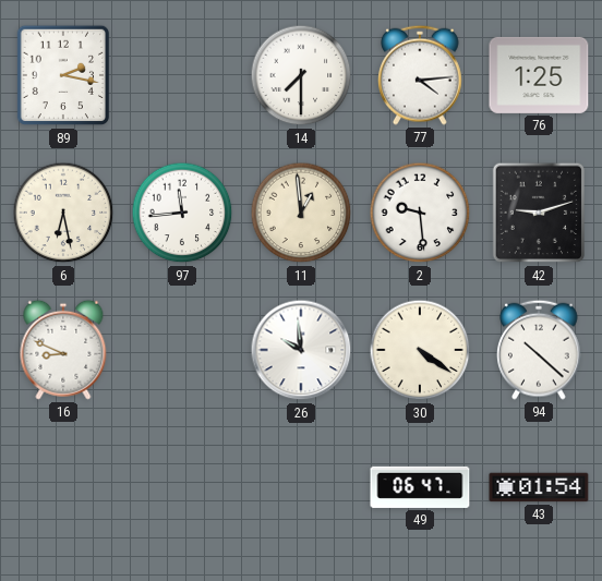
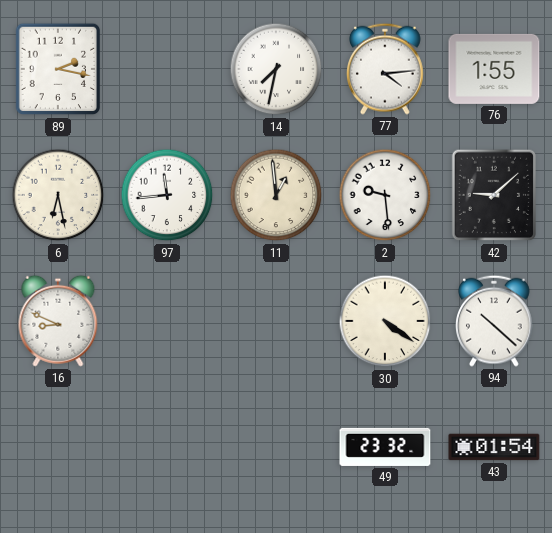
14: 7:30 -> 7:32
76: 1:25 -> 1:55
42: 9:12 -> 9:08
26: 9:59 -> none
49: 06:47 -> 23:32
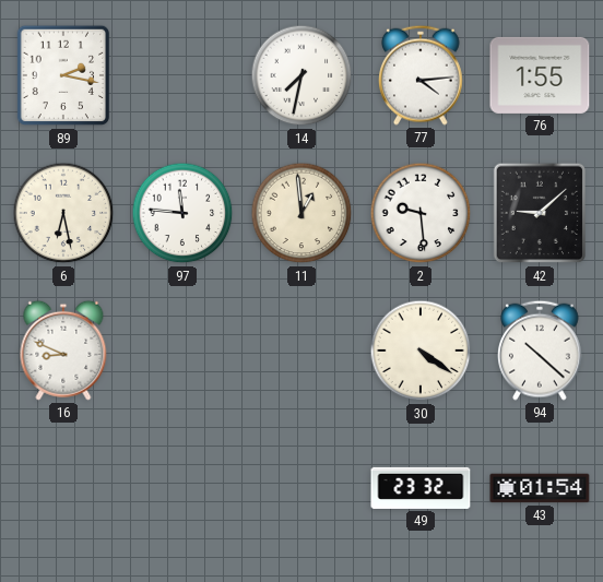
97: 11:44 -> 11:46
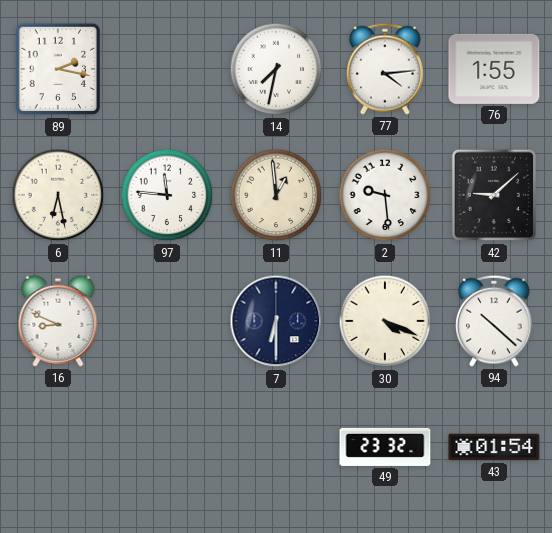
7: none -> 6:30
30: 4:21 -> 4:19
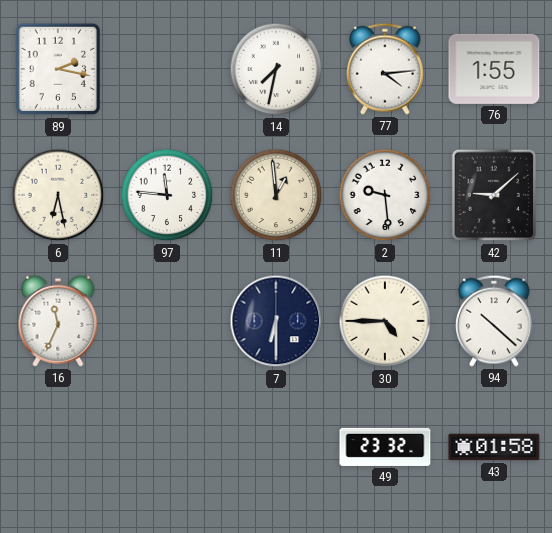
16: 8:49 -> 11:34
30: 4:19 -> 4:45
43: 01:54 -> 01:58
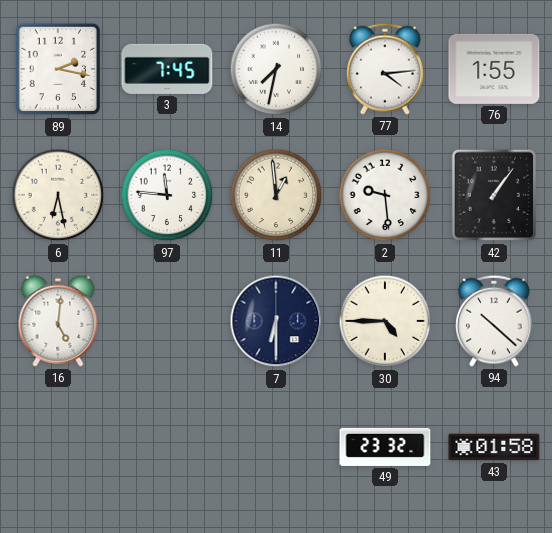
3: none -> 7:45
42: 9:08 -> 1:06
16: 11:34 -> 5:01
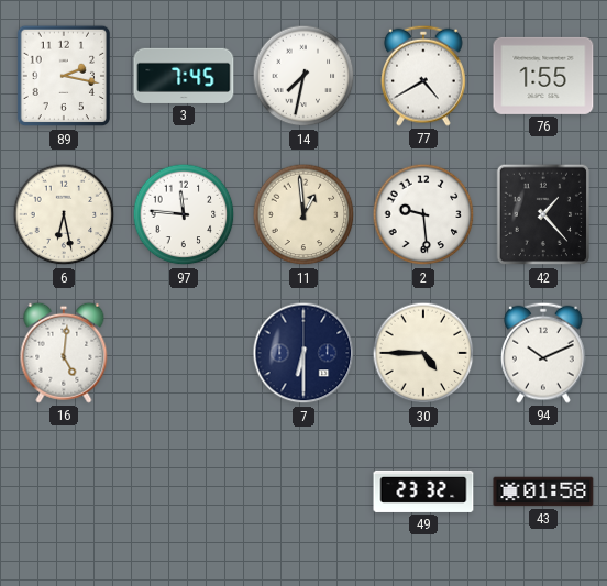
77: 4:14 -> 4:40
42: 1:06 -> 1:23
94: 10:22 -> 10:11
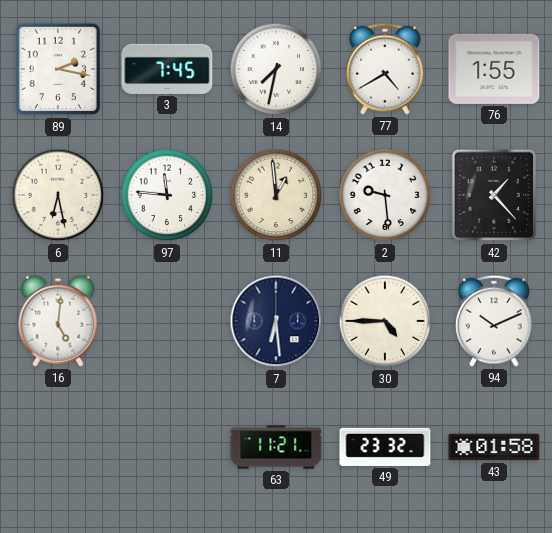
7: 6:30 -> 6:29
63: none -> 11:21
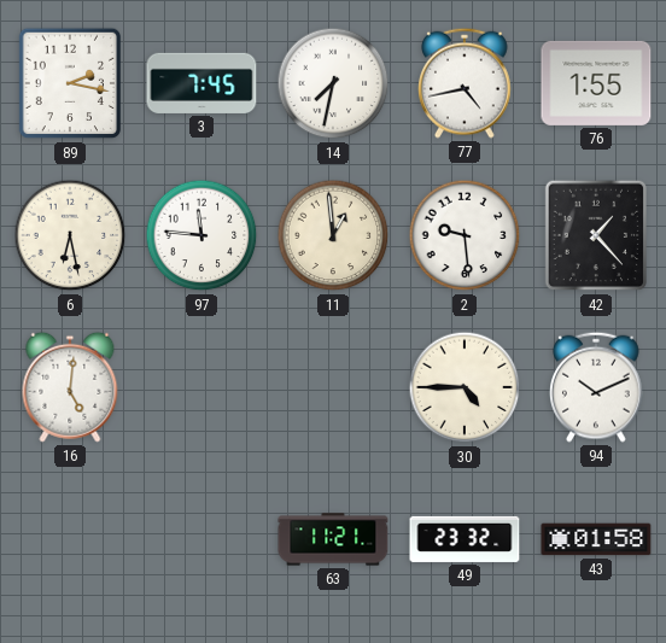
77: 4:40 -> 4:43
7: 6:29 -> none
